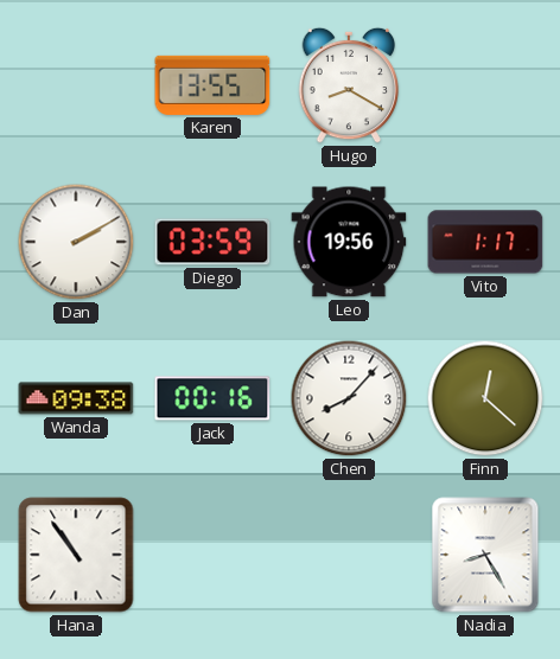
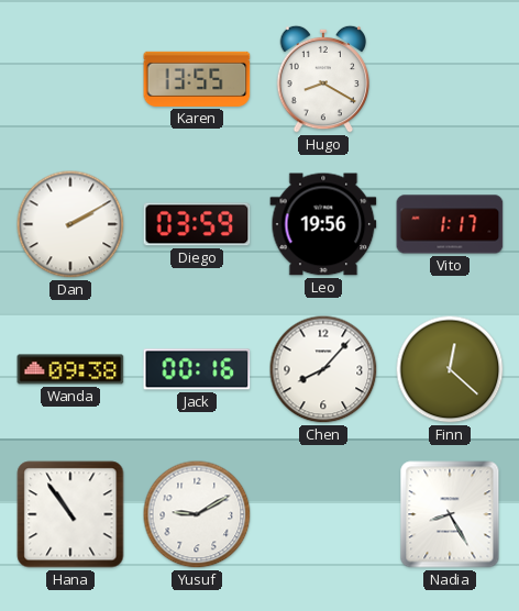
Yusuf: none -> 9:10
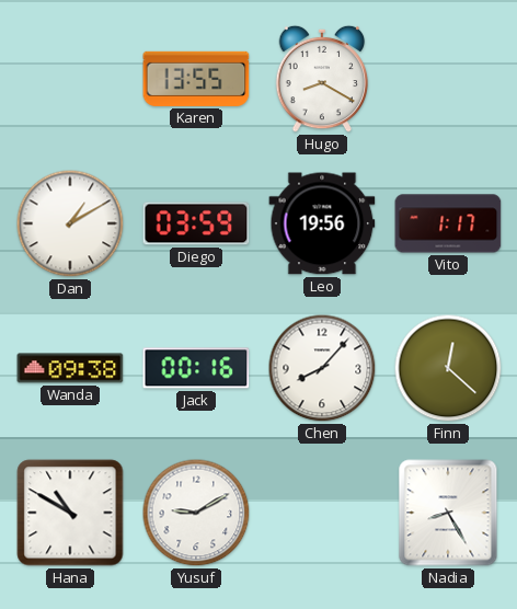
Dan: 2:10 -> 1:10
Hana: 10:54 -> 10:50
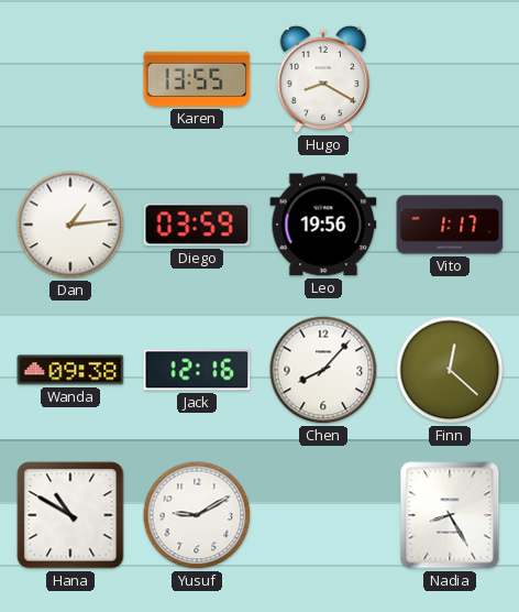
Dan: 1:10 -> 1:14
Jack: 00:16 -> 12:16
